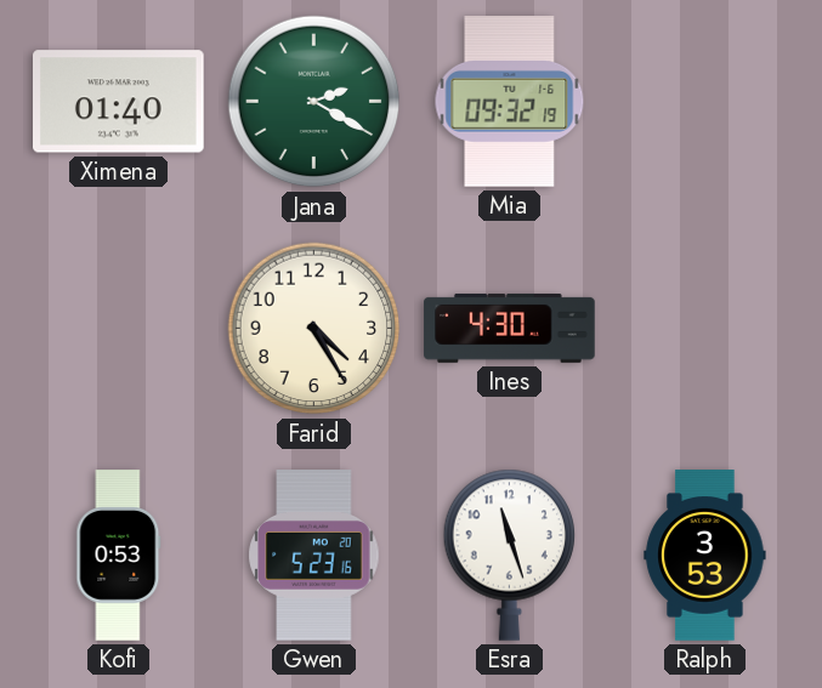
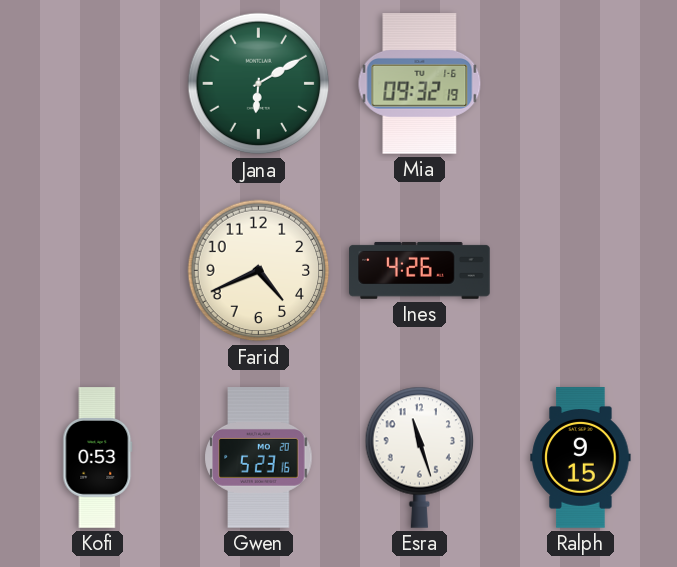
Ximena: 01:40 -> none
Jana: 2:20 -> 6:10
Farid: 4:25 -> 4:41
Ines: 4:30 -> 4:26
Ralph: 3:53 -> 9:15
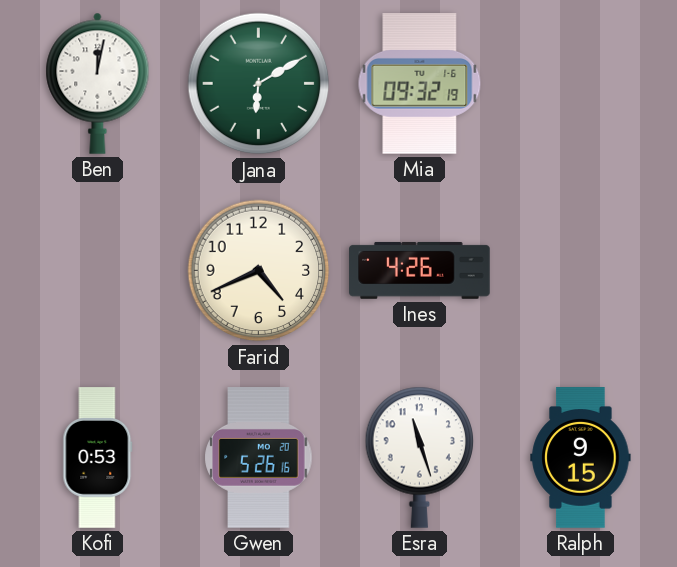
Ben: none -> 12:02
Gwen: 5:23 -> 5:26
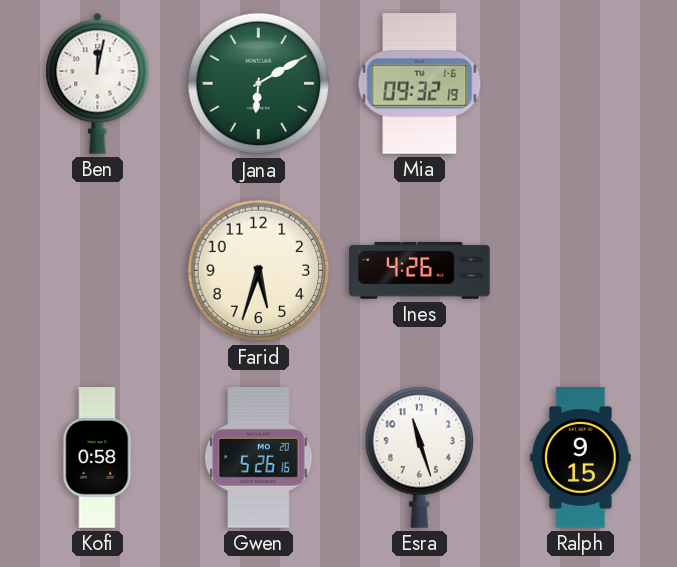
Farid: 4:41 -> 5:33
Kofi: 0:53 -> 0:58
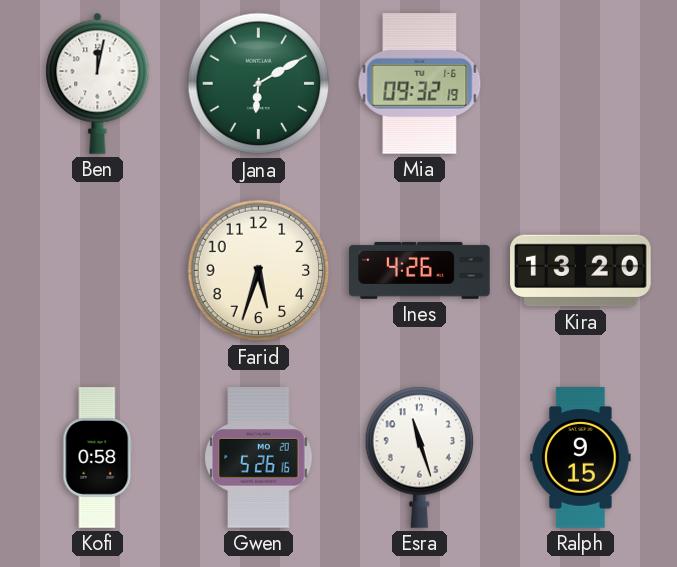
Kira: none -> 13:20
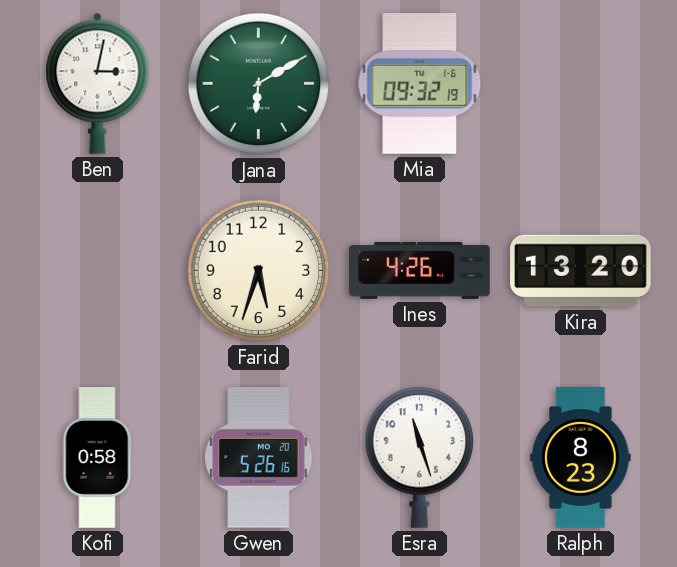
Ben: 12:02 -> 3:02
Ralph: 9:15 -> 8:23
